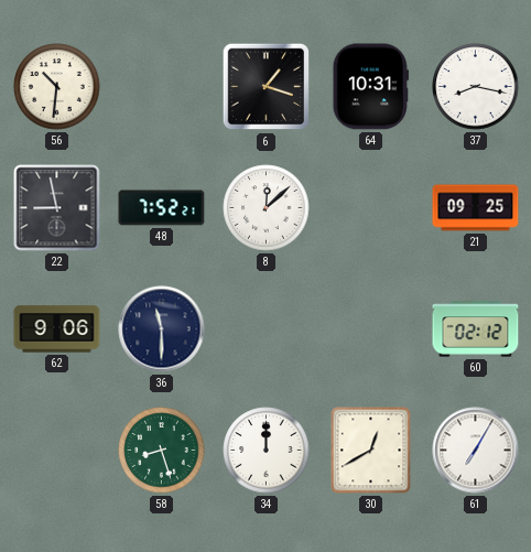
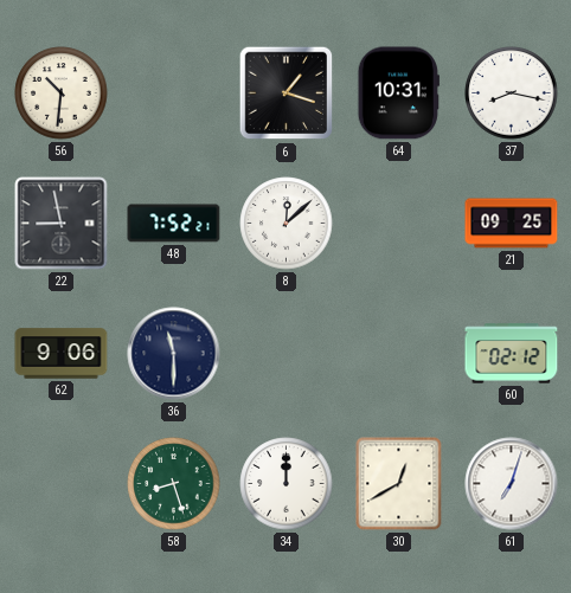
61: 7:05 -> 7:03
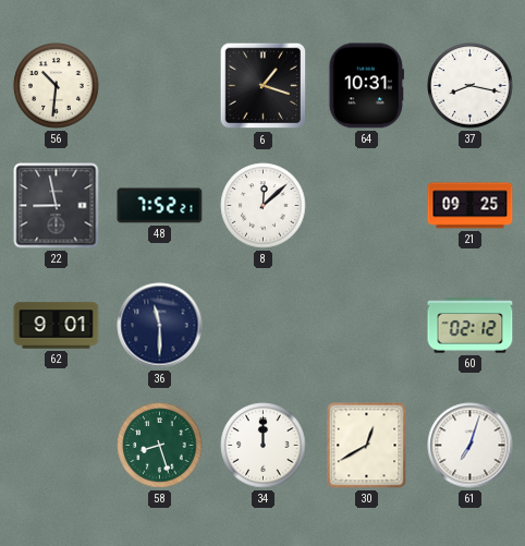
62: 9:06 -> 9:01
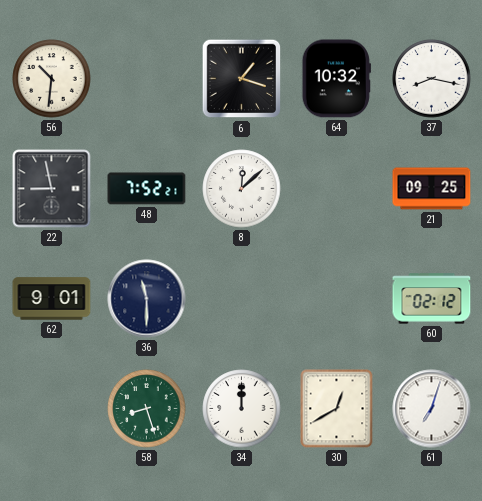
64: 10:31 -> 10:32
